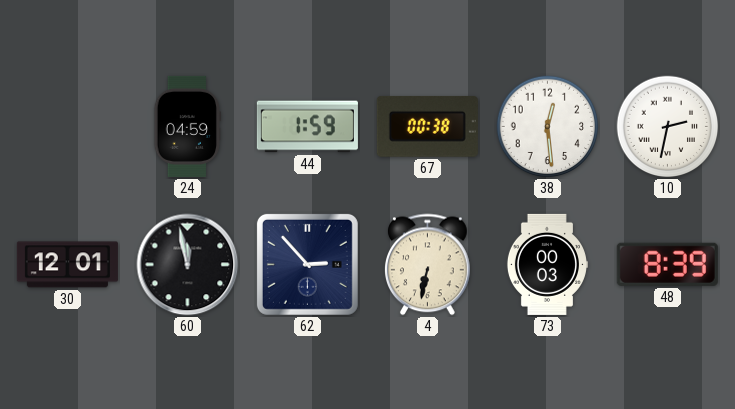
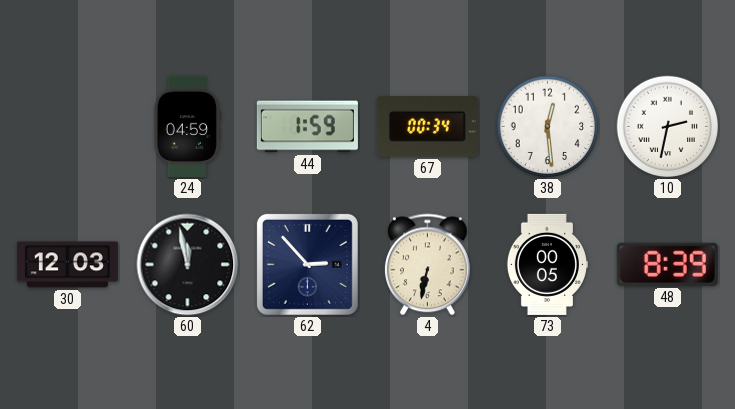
67: 00:38 -> 00:34
30: 12:01 -> 12:03
73: 00:03 -> 00:05
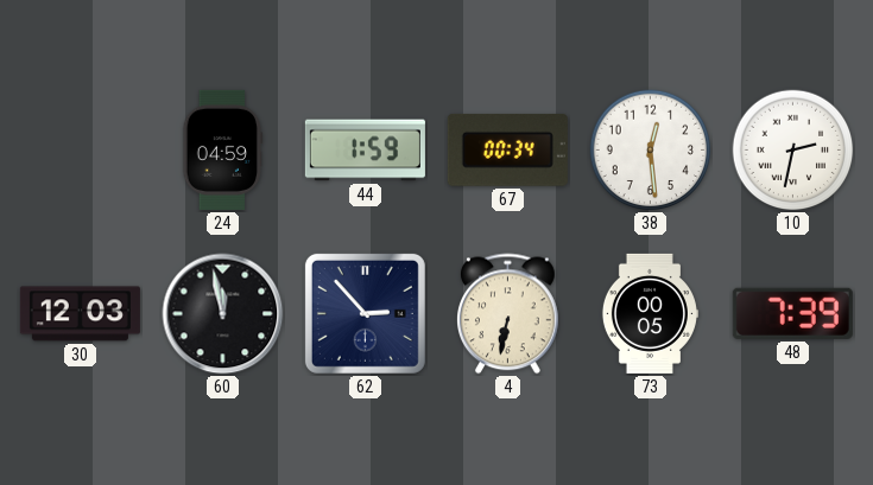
48: 8:39 -> 7:39
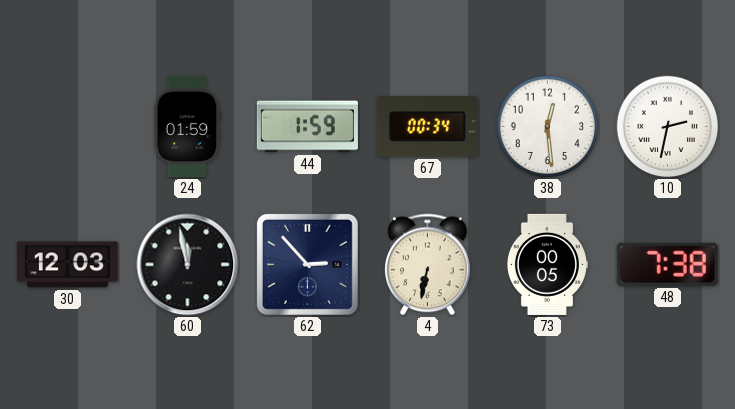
24: 04:59 -> 01:59
48: 7:39 -> 7:38
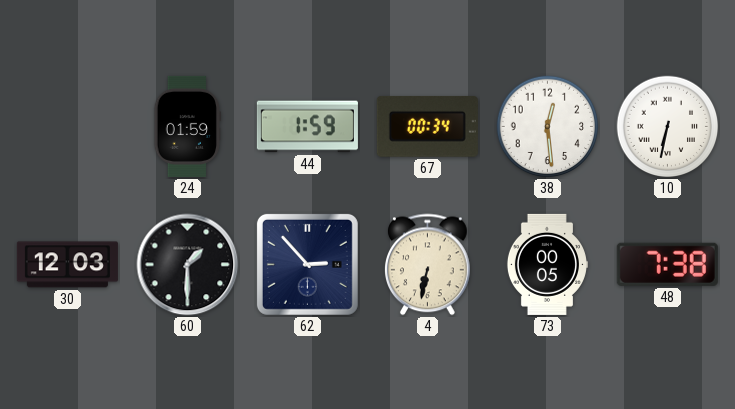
10: 2:32 -> 6:32
60: 11:58 -> 1:30
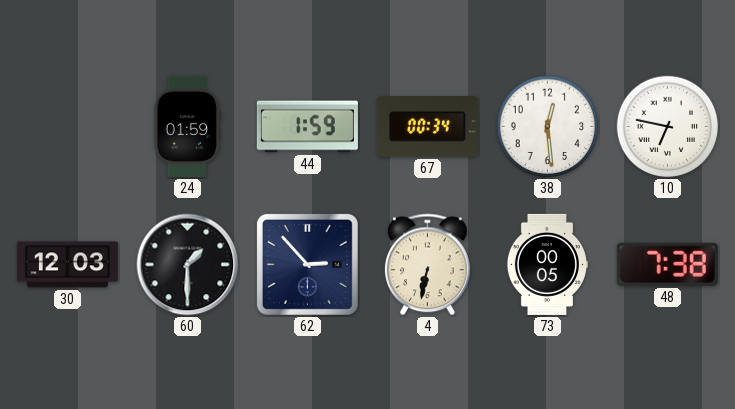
10: 6:32 -> 6:47
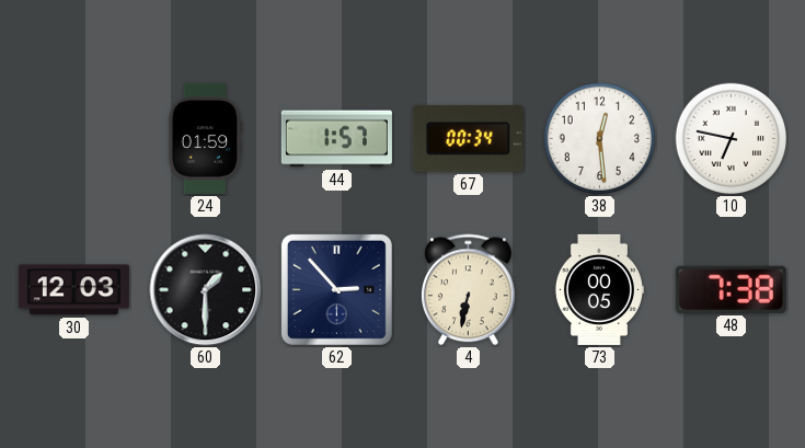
44: 1:59 -> 1:57
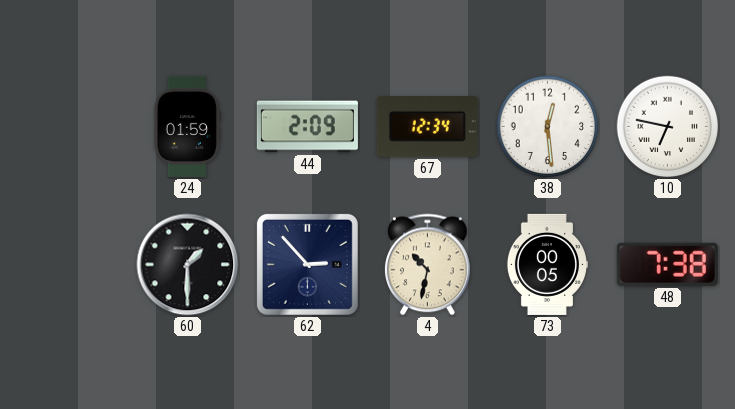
44: 1:57 -> 2:09
67: 00:34 -> 12:34
30: 12:03 -> none
4: 6:32 -> 10:32
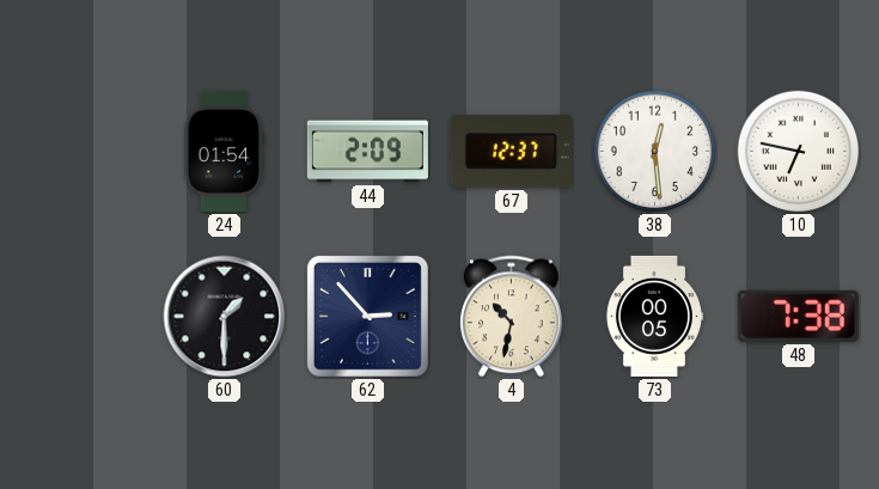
24: 01:59 -> 01:54
67: 12:34 -> 12:37
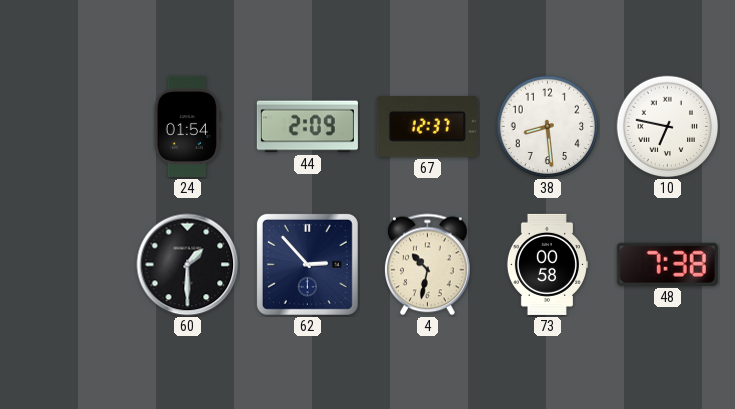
38: 12:29 -> 8:29
73: 00:05 -> 00:58
